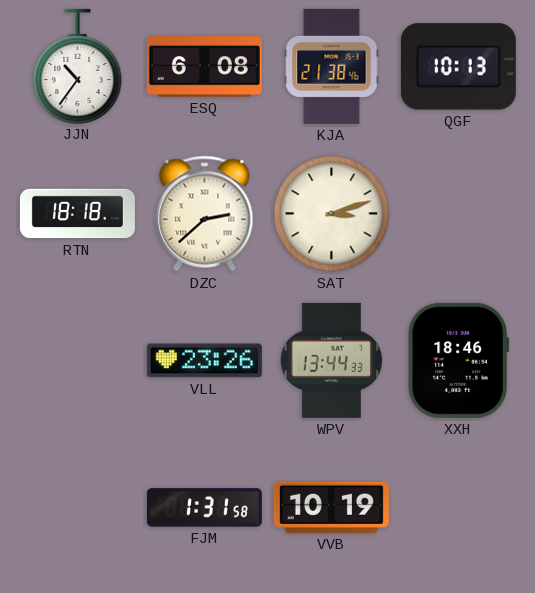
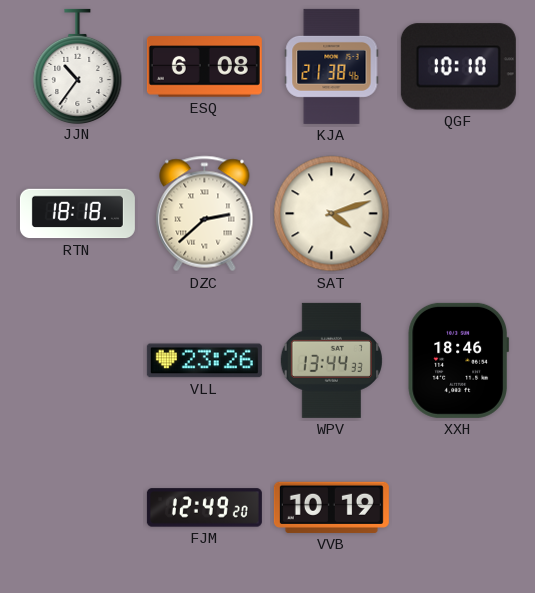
QGF: 10:13 -> 10:10
SAT: 3:12 -> 4:12
FJM: 1:31 -> 12:49
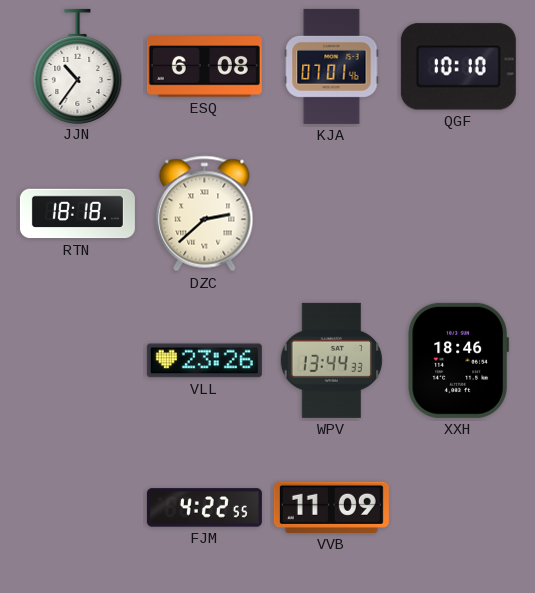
KJA: 21:38 -> 07:01
SAT: 4:12 -> none
FJM: 12:49 -> 4:22
VVB: 10:19 -> 11:09
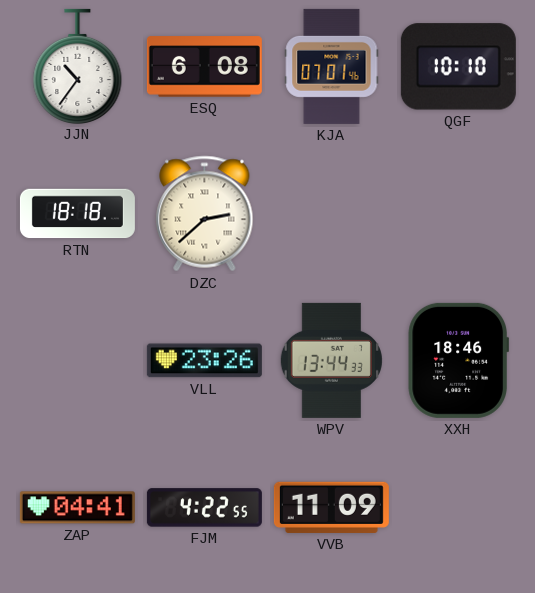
ZAP: none -> 04:41
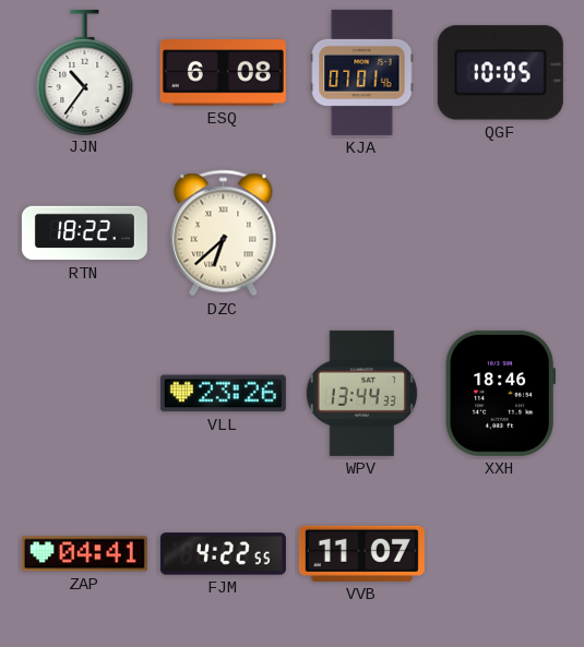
QGF: 10:10 -> 10:05
RTN: 18:18 -> 18:22
DZC: 2:38 -> 6:38
VVB: 11:09 -> 11:07
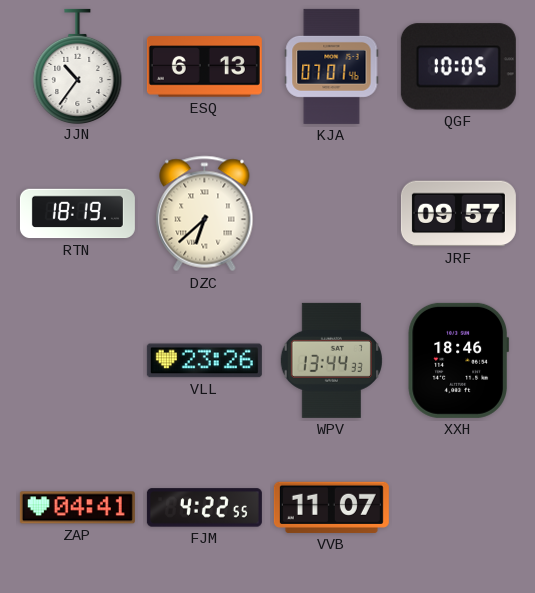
ESQ: 6:08 -> 6:13
RTN: 18:22 -> 18:19
JRF: none -> 09:57
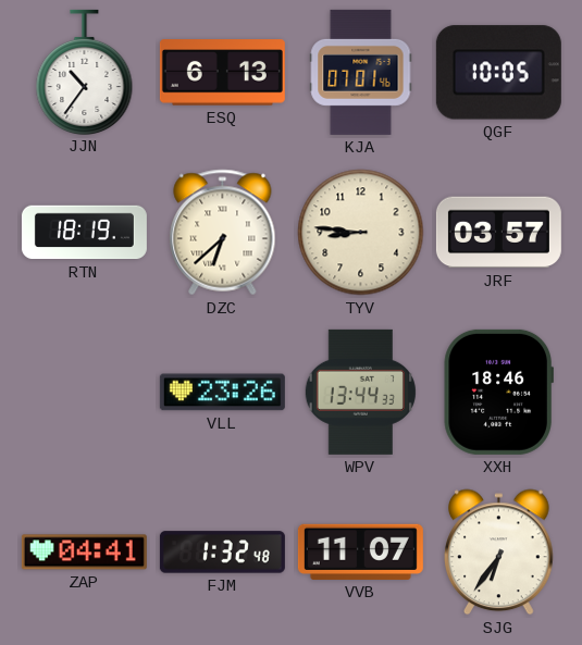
TYV: none -> 8:46
JRF: 09:57 -> 03:57
FJM: 4:22 -> 1:32
SJG: none -> 6:36
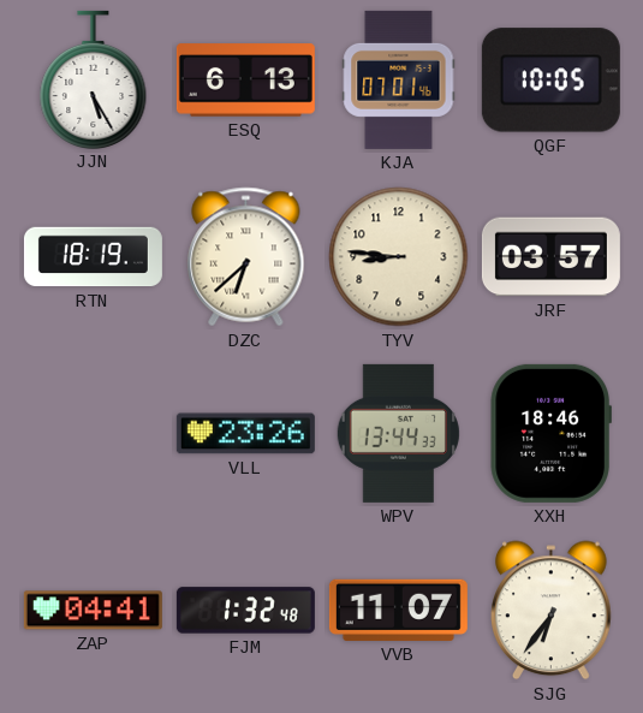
JJN: 10:36 -> 5:25
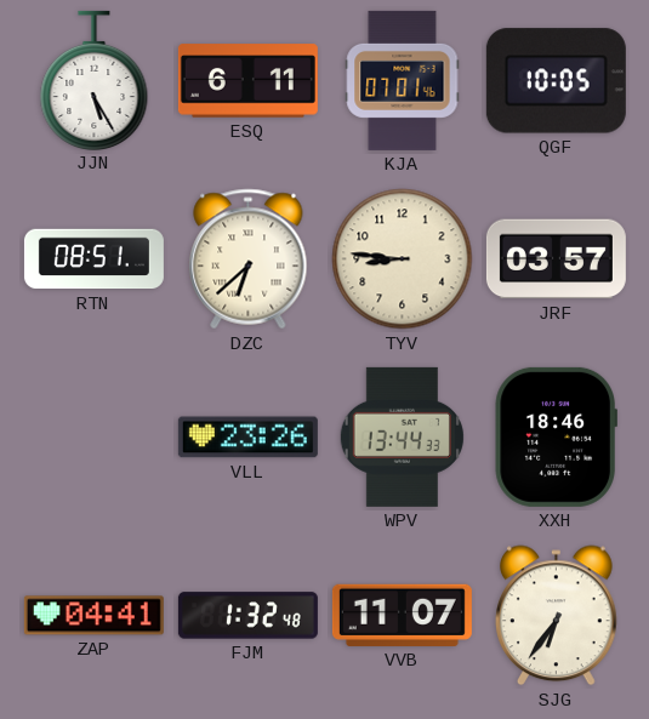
ESQ: 6:13 -> 6:11
RTN: 18:19 -> 08:51
